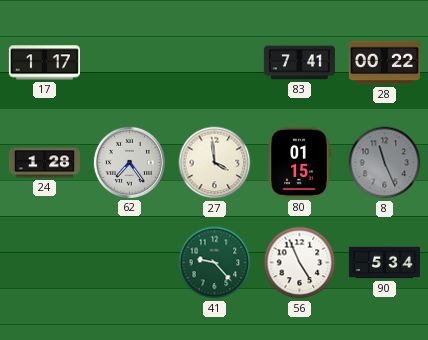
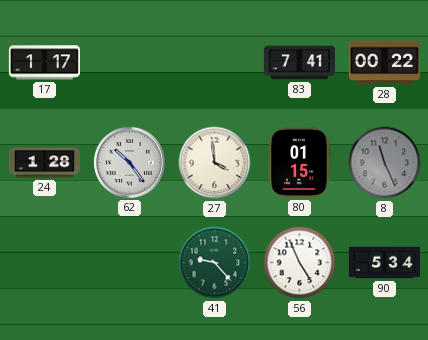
62: 7:24 -> 10:24
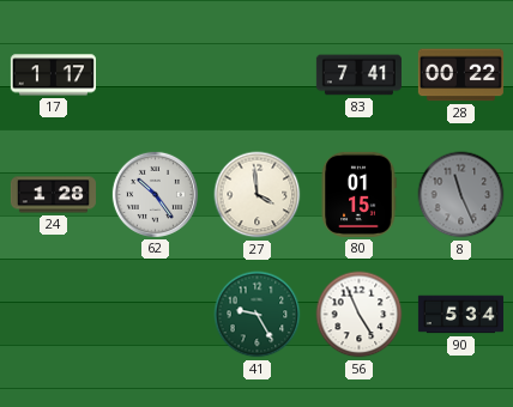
41: 9:23 -> 9:25
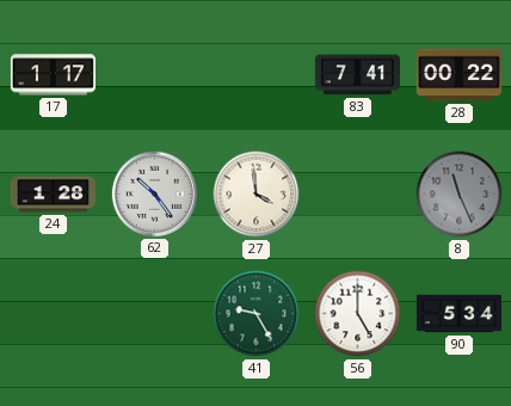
80: 01:15 -> none
56: 4:56 -> 5:00
